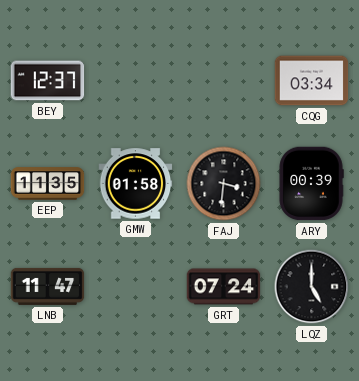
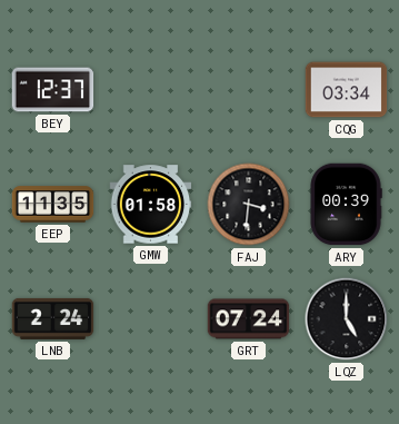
LNB: 11:47 -> 2:24
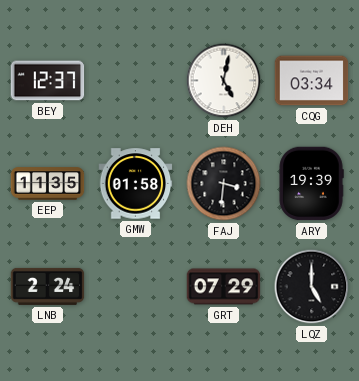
DEH: none -> 5:02
ARY: 00:39 -> 19:39
GRT: 07:24 -> 07:29
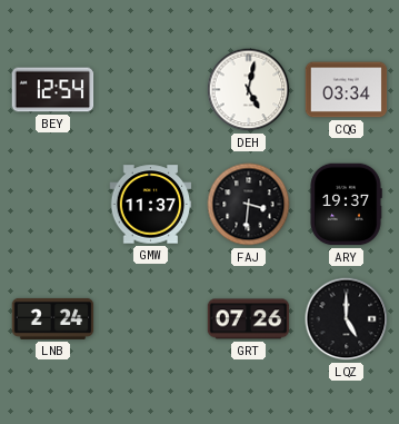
BEY: 12:37 -> 12:54
EEP: 11:35 -> none
GMW: 01:58 -> 11:37
ARY: 19:39 -> 19:37
GRT: 07:29 -> 07:26
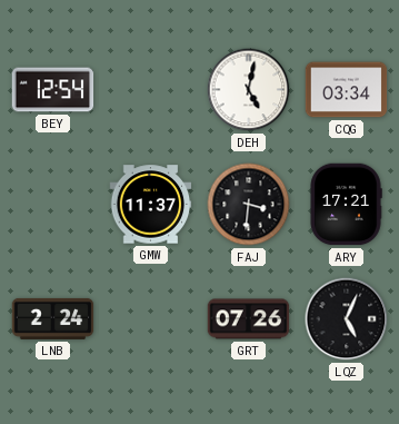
ARY: 19:37 -> 17:21
LQZ: 5:00 -> 5:04
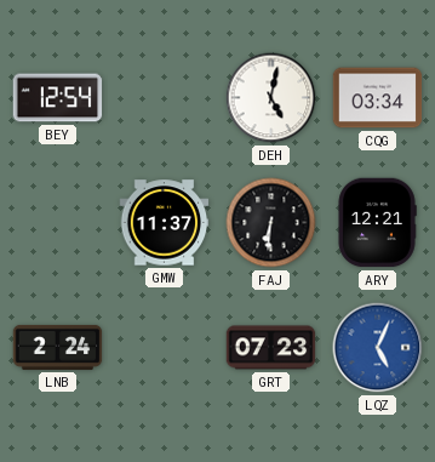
FAJ: 3:31 -> 6:31
ARY: 17:21 -> 12:21
GRT: 07:26 -> 07:23
LQZ dial: black -> blue
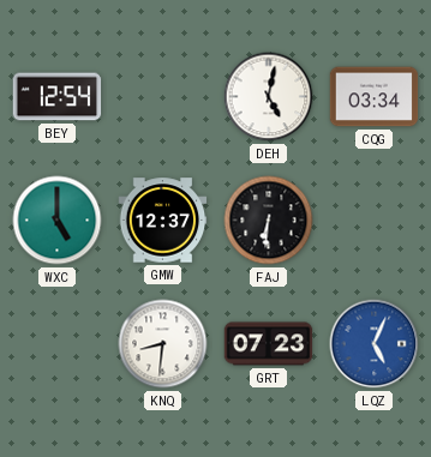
WXC: none -> 5:00
GMW: 11:37 -> 12:37
ARY: 12:21 -> none
LNB: 2:24 -> none
KNQ: none -> 8:31
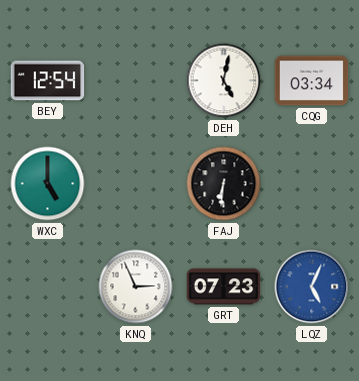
GMW: 12:37 -> none
KNQ: 8:31 -> 2:56
